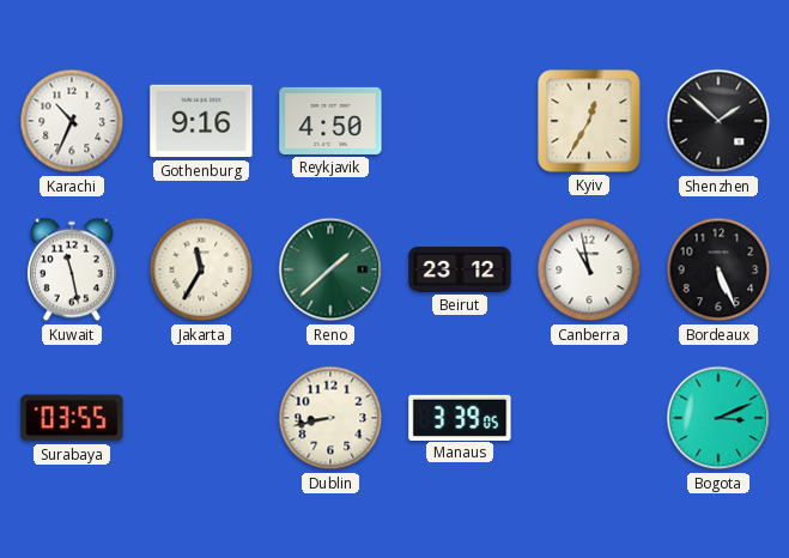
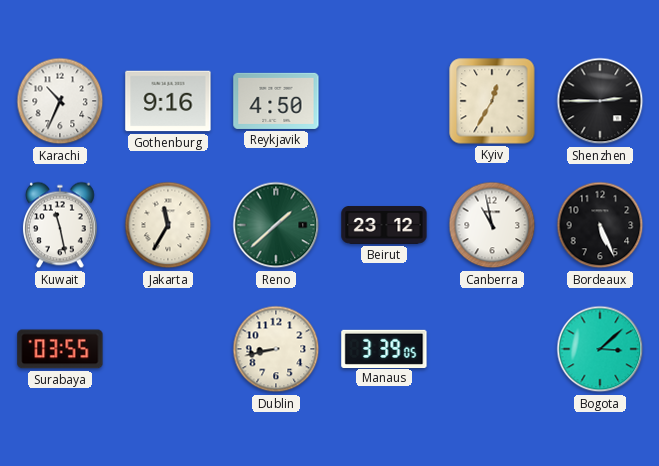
Shenzhen: 1:52 -> 2:45
Bogota: 3:11 -> 3:08
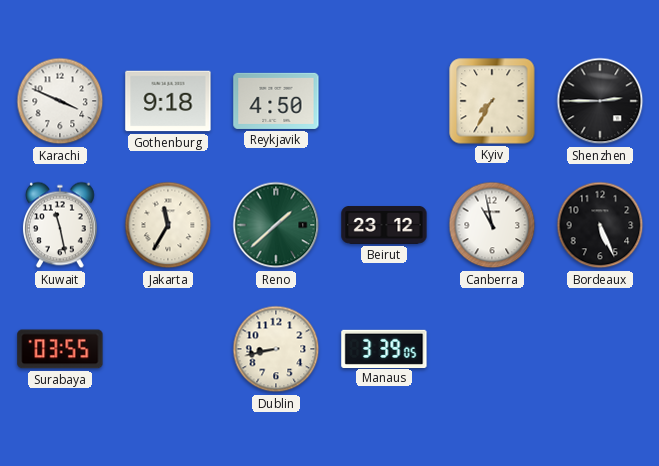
Karachi: 10:34 -> 3:49
Gothenburg: 9:16 -> 9:18
Kyiv: 12:35 -> 7:35
Bogota: 3:08 -> none
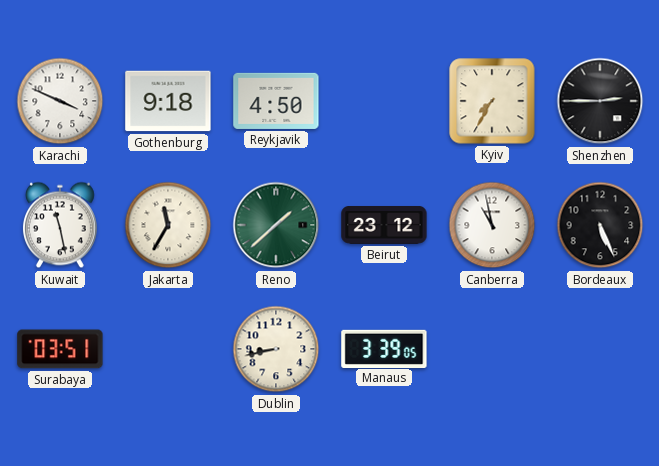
Surabaya: 03:55 -> 03:51
